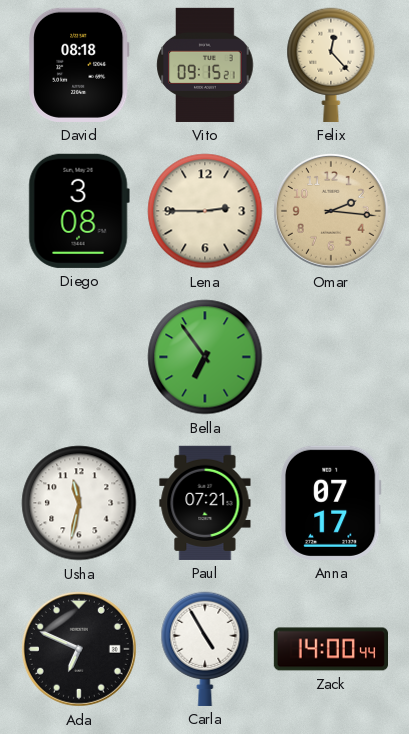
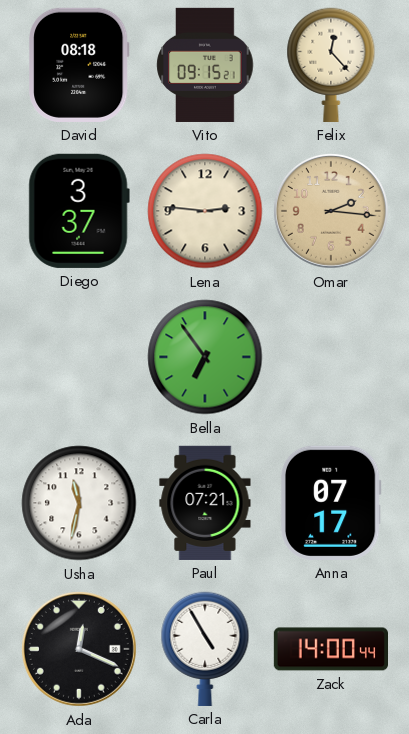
Diego: 3:08 -> 3:37
Lena: 2:45 -> 2:46
Ada: 6:49 -> 12:19
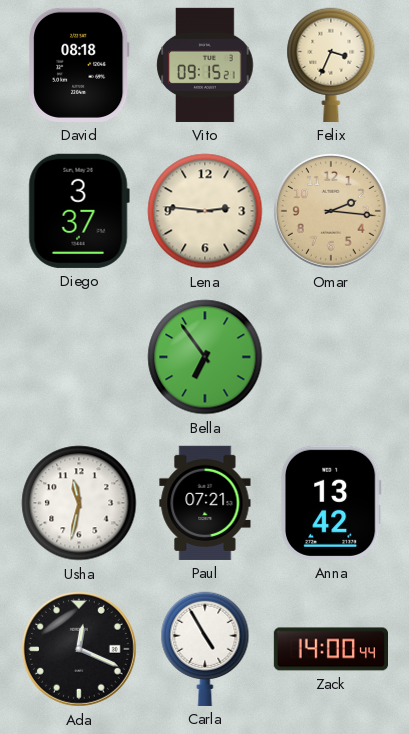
Felix: 12:23 -> 3:34
Anna: 07:17 -> 13:42
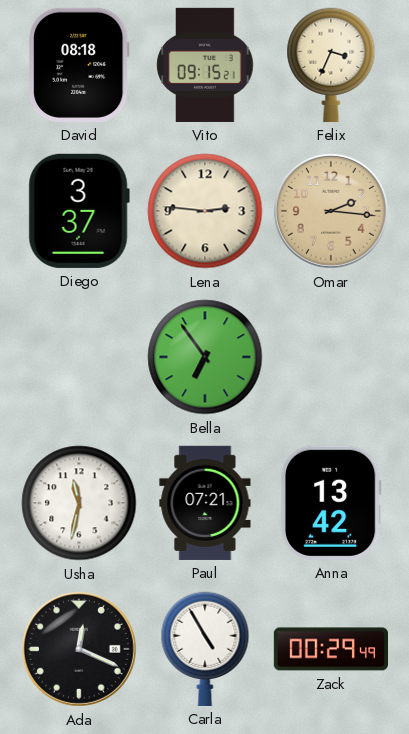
Zack: 14:00 -> 00:29
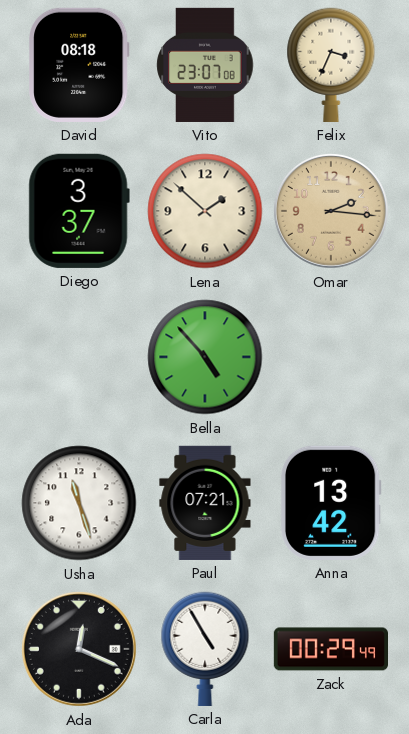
Vito: 09:15 -> 23:07
Lena: 2:46 -> 1:52
Bella: 6:54 -> 4:53
Usha: 11:32 -> 11:27
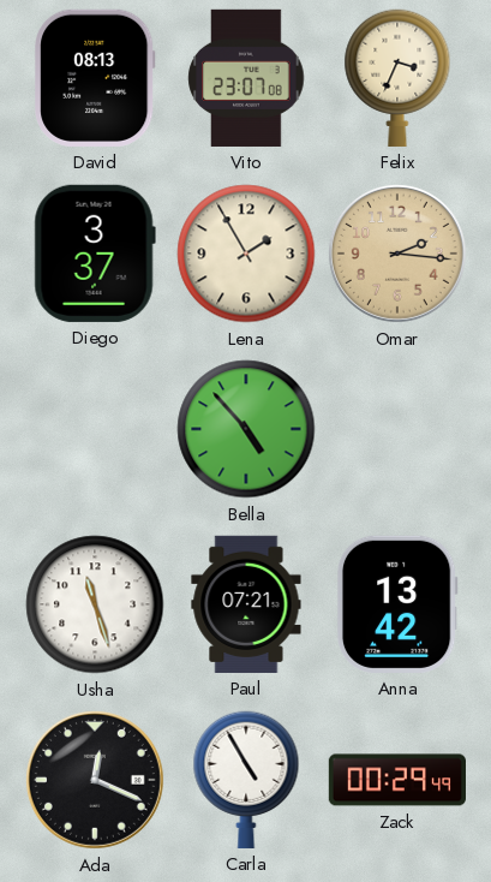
David: 08:18 -> 08:13
Lena: 1:52 -> 1:55
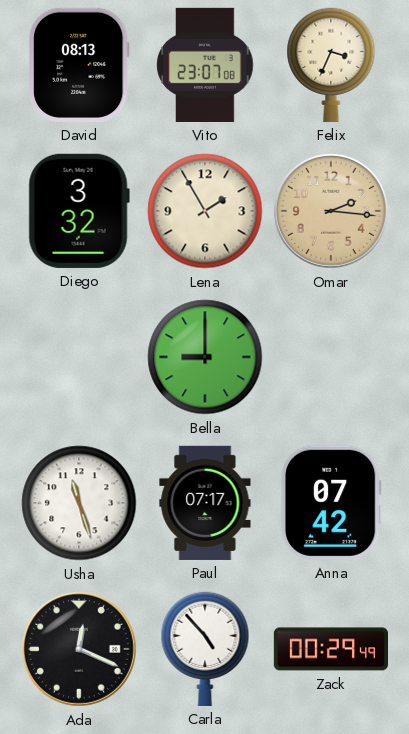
Diego: 3:37 -> 3:32
Bella: 4:53 -> 9:00
Paul: 07:21 -> 07:17
Anna: 13:42 -> 07:42
Carla: 4:55 -> 4:53
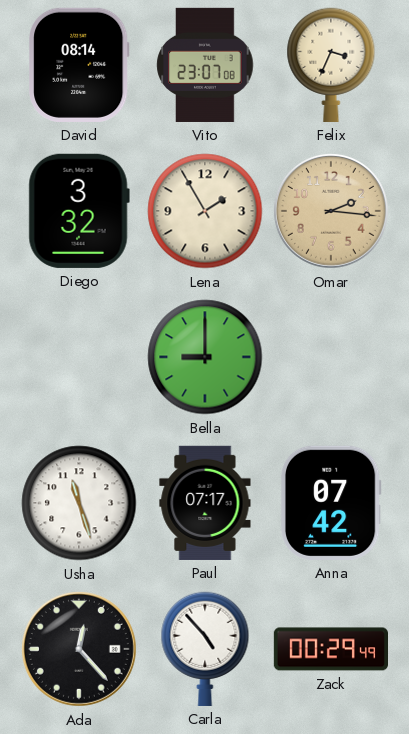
David: 08:13 -> 08:14
Ada: 12:19 -> 12:23
